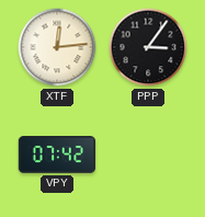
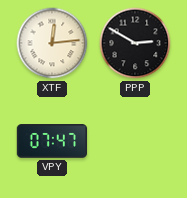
PPP: 3:06 -> 2:50
VPY: 07:42 -> 07:47
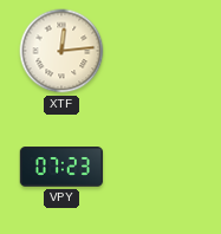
PPP: 2:50 -> none
VPY: 07:47 -> 07:23
